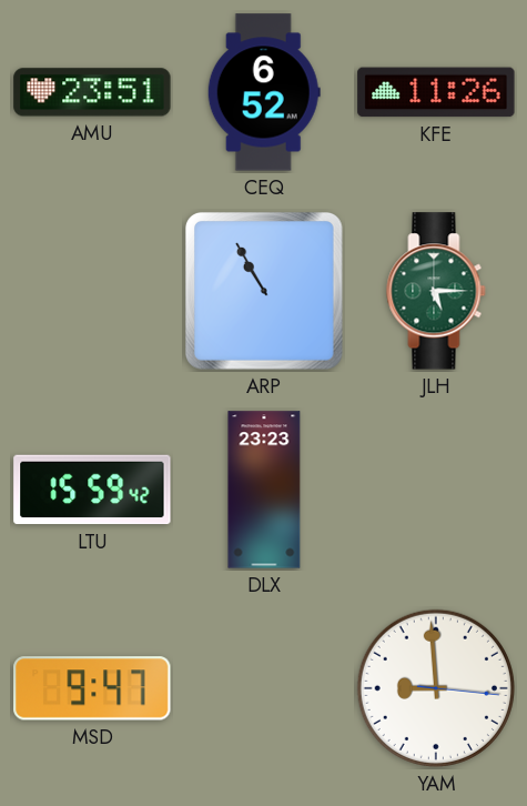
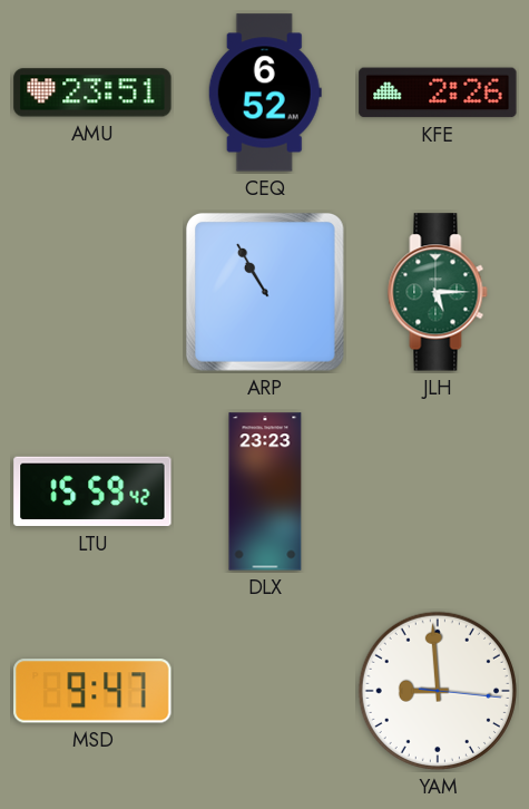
KFE: 11:26 -> 2:26
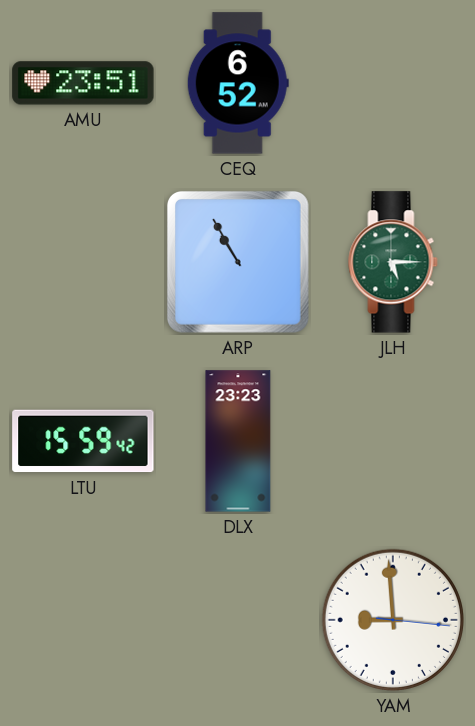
KFE: 2:26 -> none
MSD: 9:47 -> none
